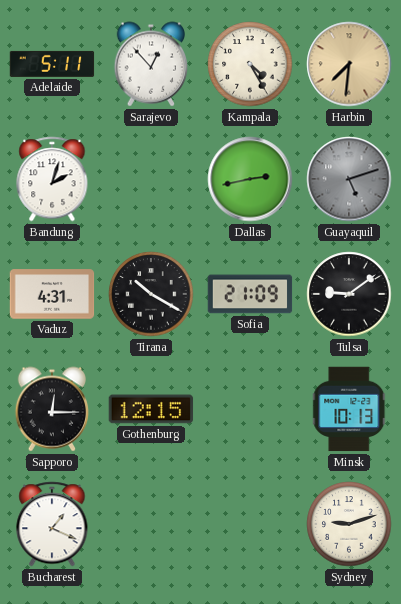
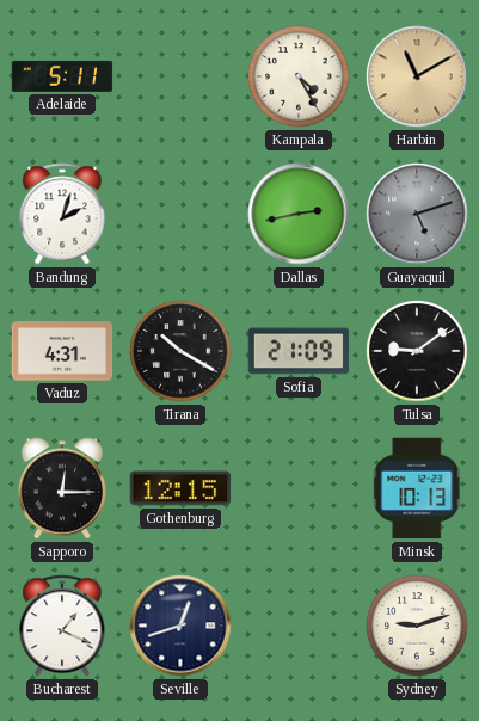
Sarajevo: 12:53 -> none
Harbin: 7:31 -> 11:10
Seville: none -> 12:42
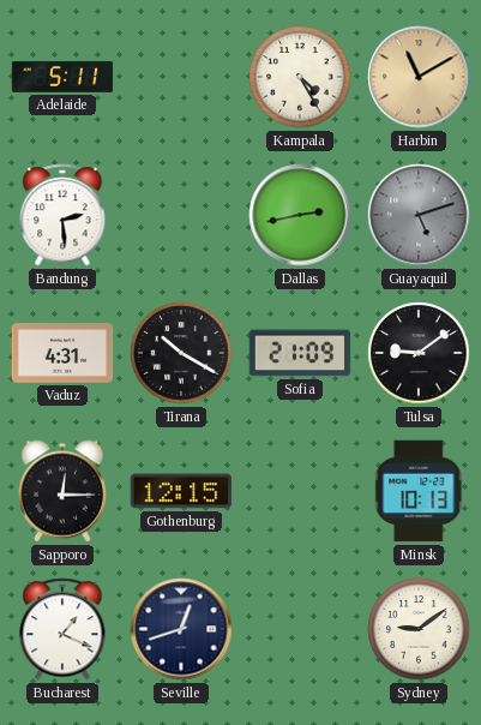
Bandung: 2:03 -> 2:29
Sydney: 9:12 -> 9:09
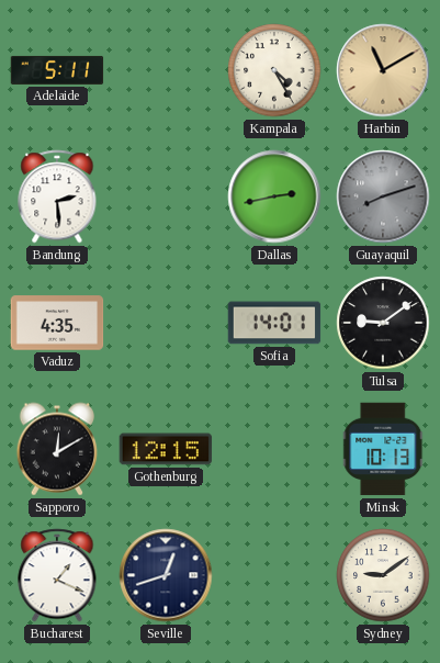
Guayaquil: 5:12 -> 8:12
Vaduz: 4:31 -> 4:35
Tirana: 10:20 -> none
Sofia: 21:09 -> 14:01
Sapporo: 12:15 -> 12:10
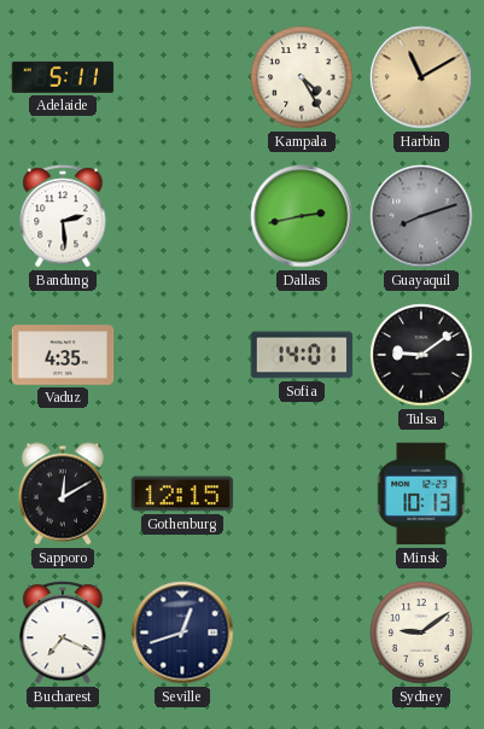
Bucharest: 1:19 -> 7:19
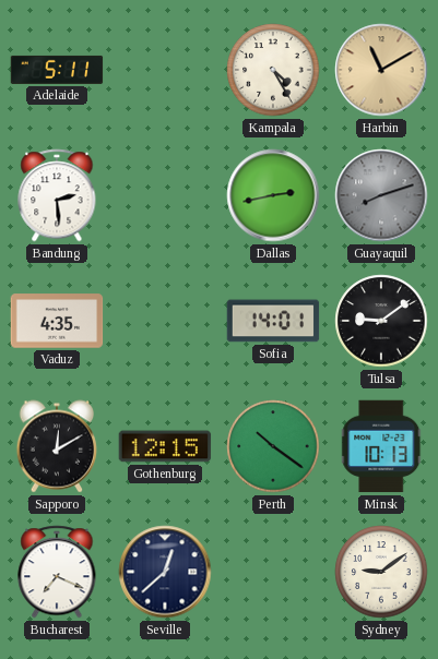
Perth: none -> 10:21
Seville: 12:42 -> 12:38
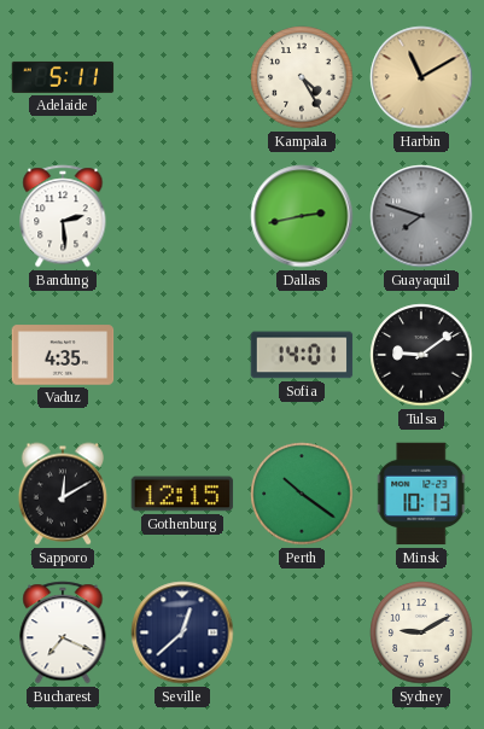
Guayaquil: 8:12 -> 7:48
Sydney: 9:09 -> 9:10
